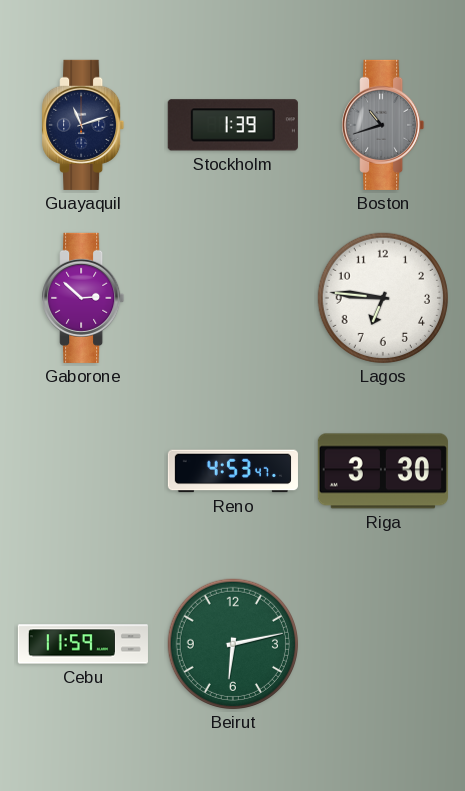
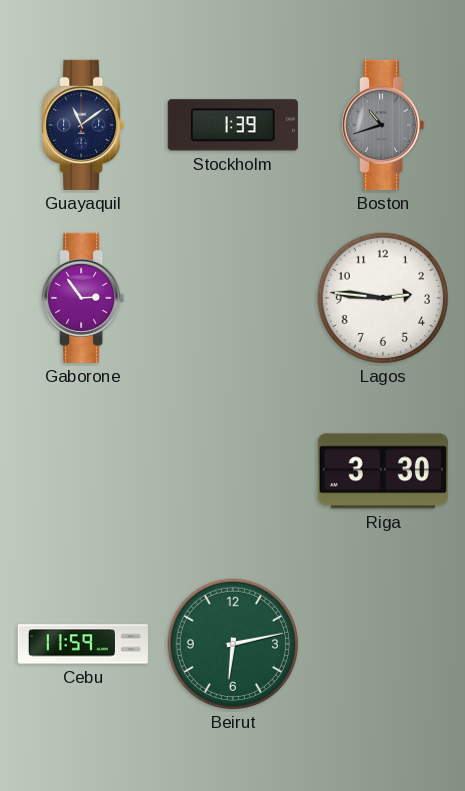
Guayaquil: 11:12 -> 11:09
Gaborone: 2:52 -> 2:54
Lagos: 6:46 -> 2:46
Reno: 4:53 -> none
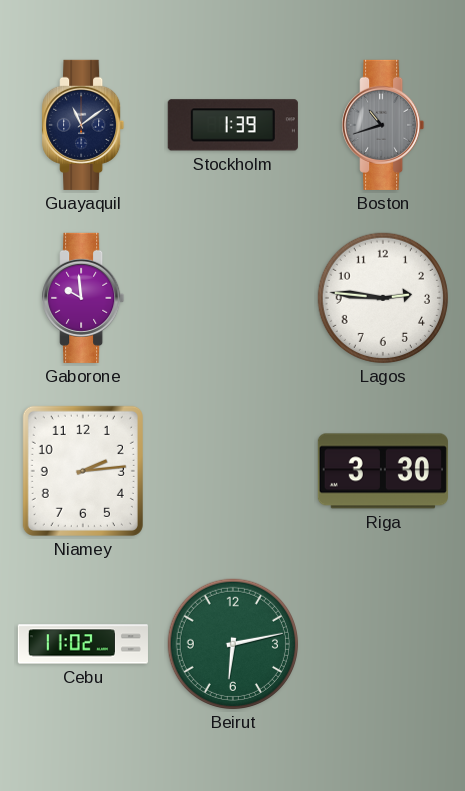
Gaborone: 2:54 -> 9:59
Niamey: none -> 2:14
Cebu: 11:59 -> 11:02
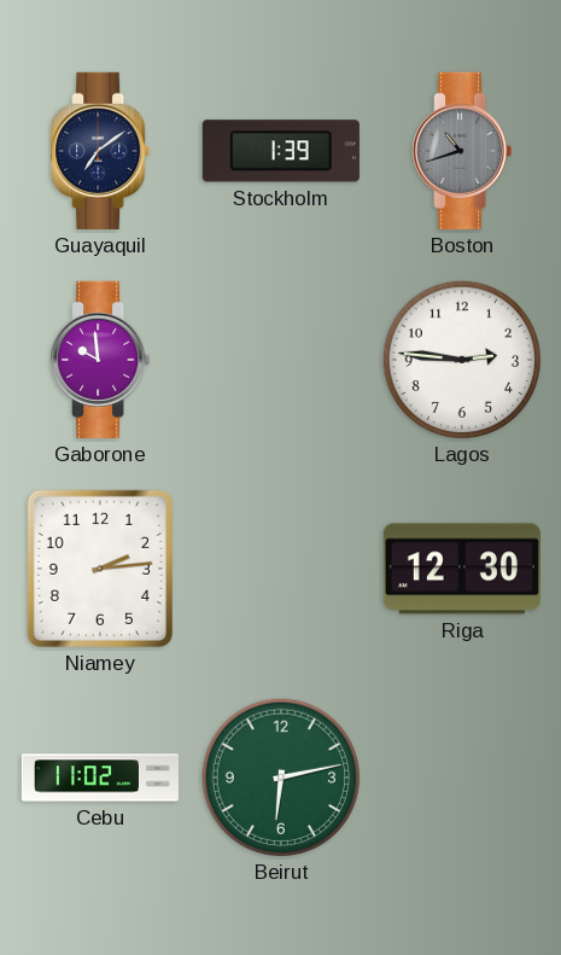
Guayaquil: 11:09 -> 7:09
Riga: 3:30 -> 12:30
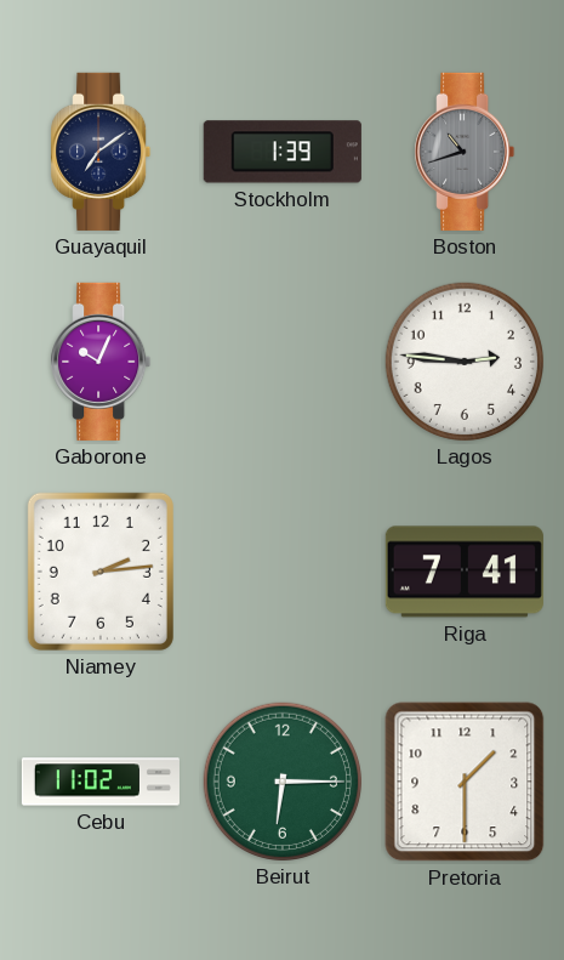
Gaborone: 9:59 -> 10:04
Riga: 12:30 -> 7:41
Beirut: 6:13 -> 6:15
Pretoria: none -> 1:30
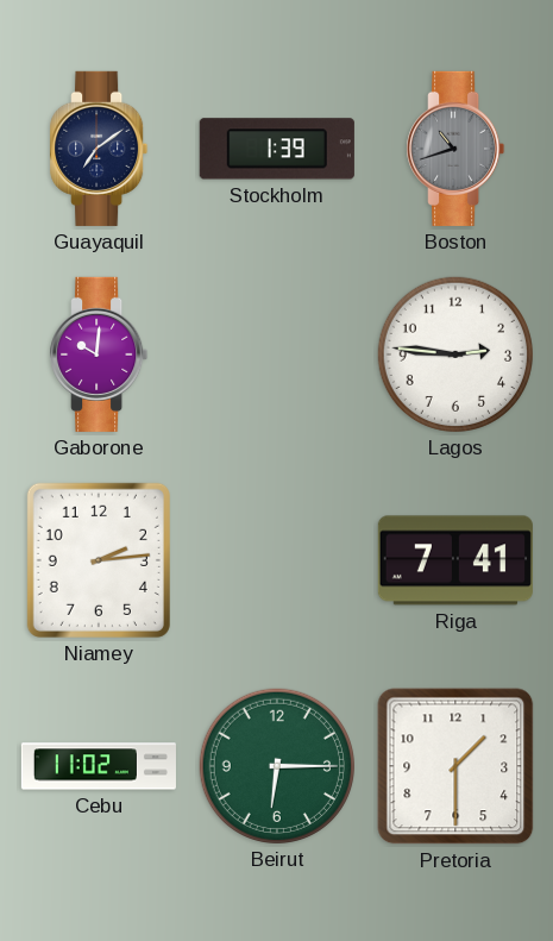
Gaborone: 10:04 -> 10:01
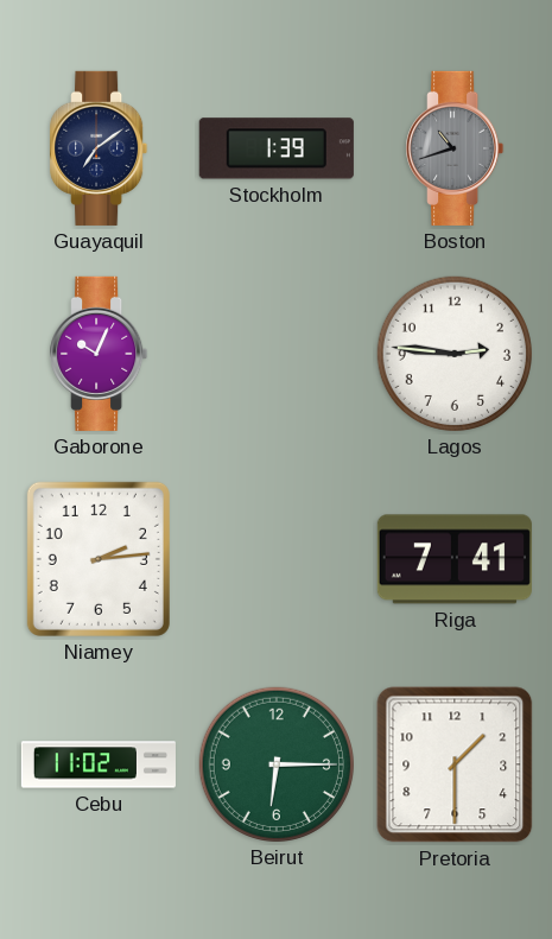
Gaborone: 10:01 -> 10:04
